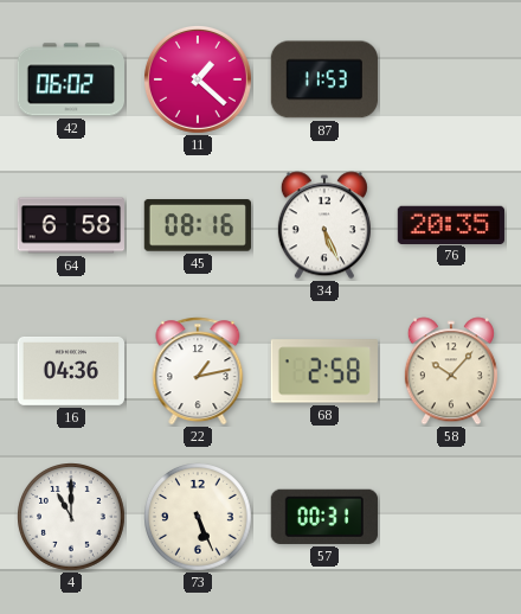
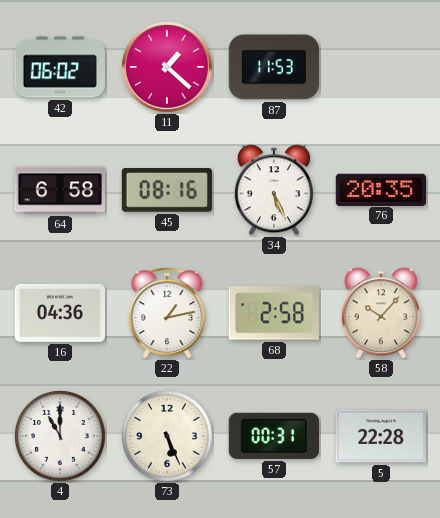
5: none -> 22:28
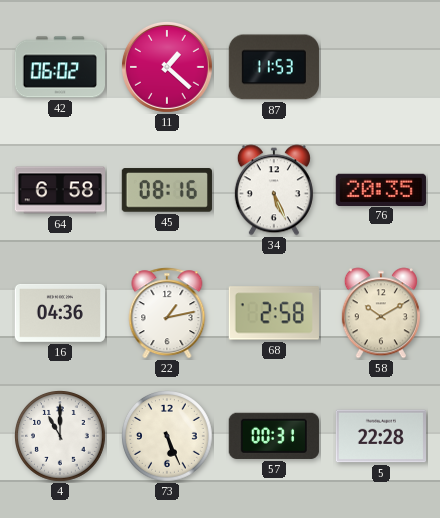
58: 10:07 -> 10:10
